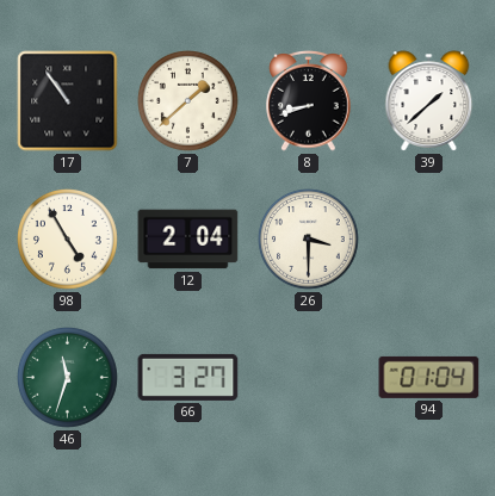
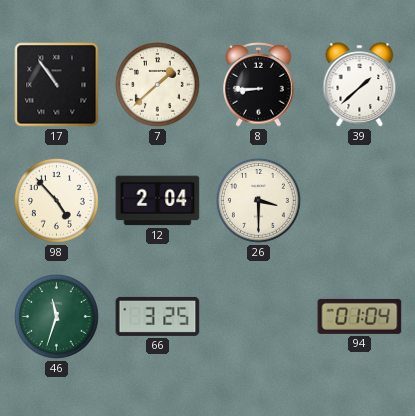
8: 8:42 -> 8:45
98: 4:55 -> 4:53
66: 3:27 -> 3:25
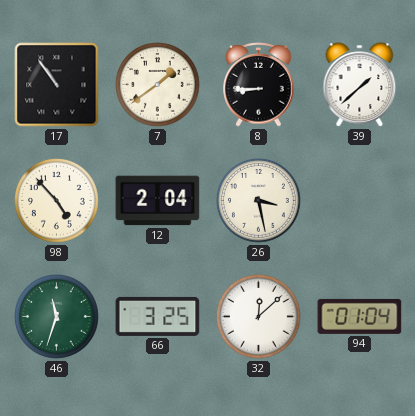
7: 1:38 -> 1:39
26: 3:30 -> 3:28
32: none -> 12:08
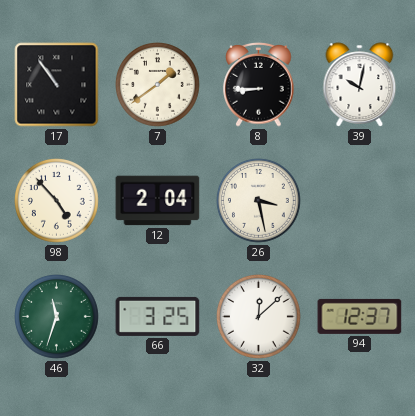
39: 1:38 -> 10:02
94: 01:04 -> 12:37
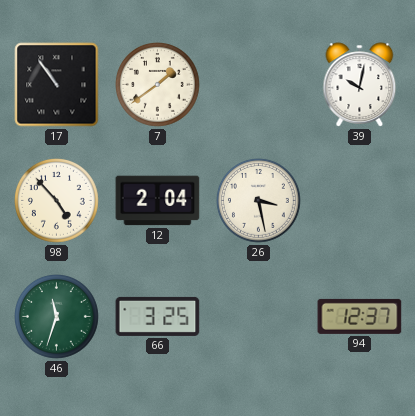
8: 8:45 -> none
32: 12:08 -> none
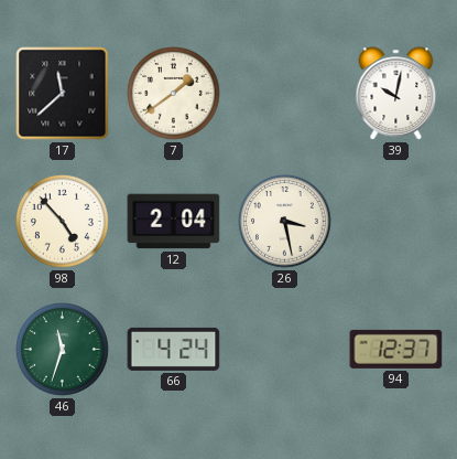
17: 10:54 -> 11:38
66: 3:25 -> 4:24
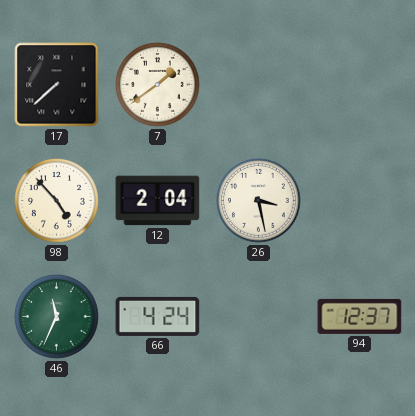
17: 11:38 -> 7:38
39: 10:02 -> none
46: 11:33 -> 11:34
